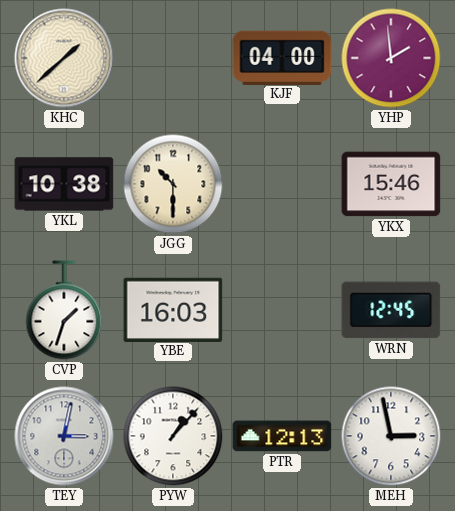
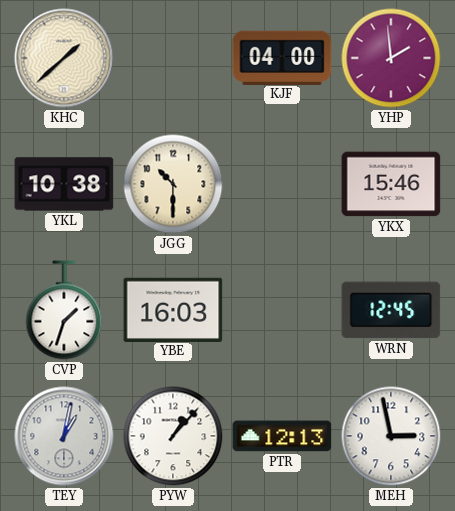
TEY: 3:02 -> 1:02
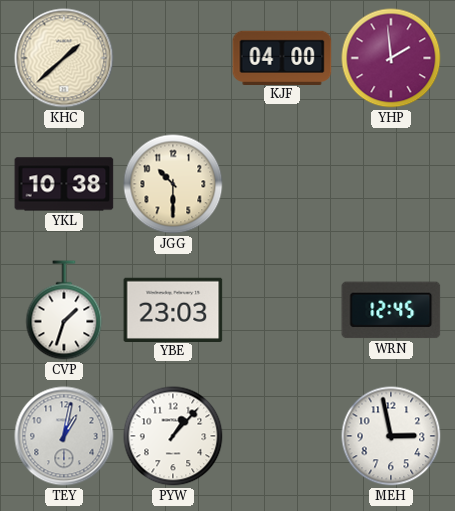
YKX: 15:46 -> none
YBE: 16:03 -> 23:03
PTR: 12:13 -> none
